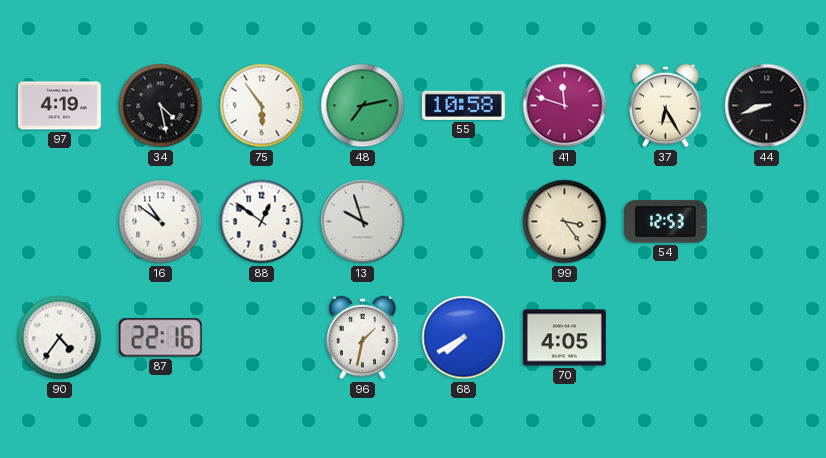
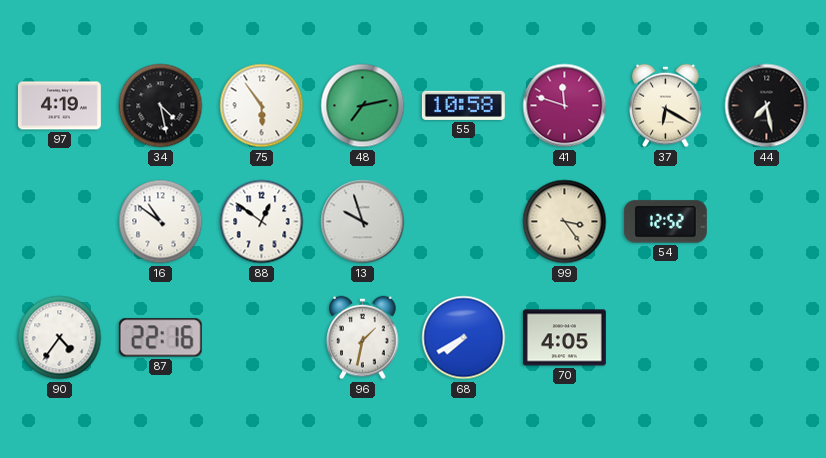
37: 6:25 -> 6:20
44: 8:42 -> 7:28
54: 12:53 -> 12:52
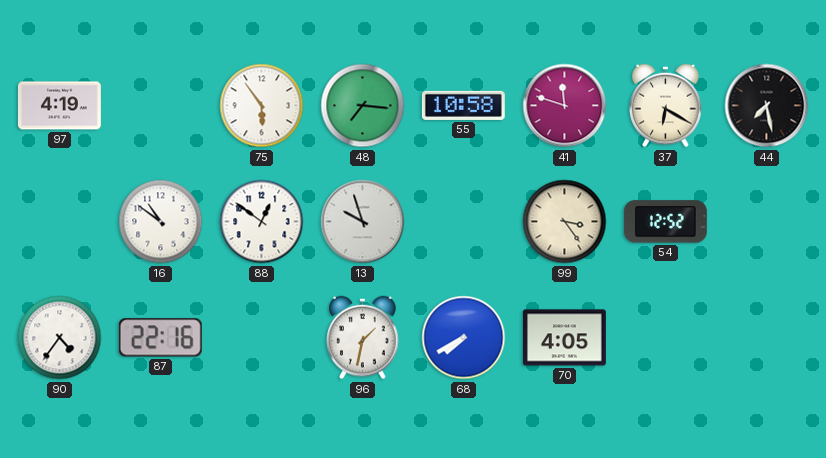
34: 4:28 -> none
48: 7:13 -> 7:16
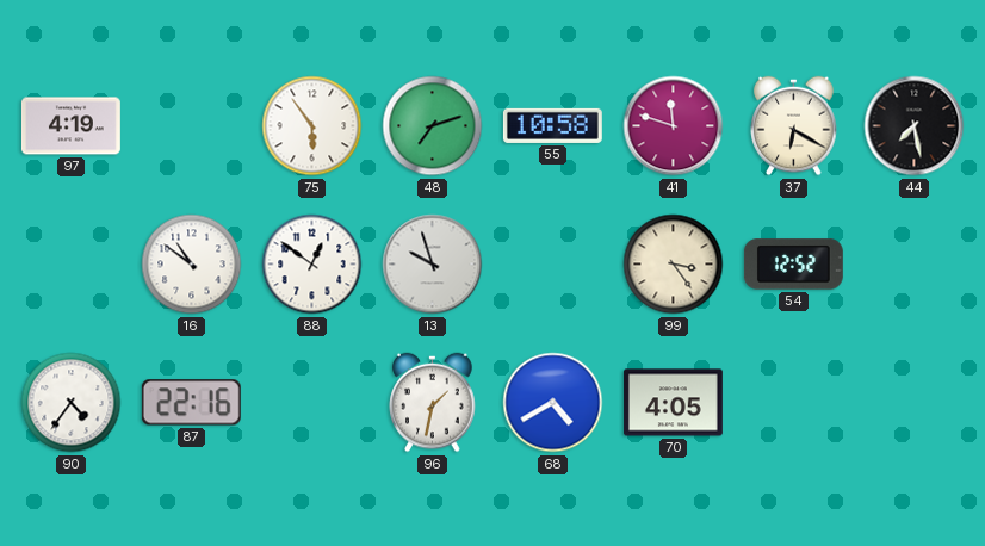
48: 7:16 -> 7:12
68: 7:40 -> 4:40
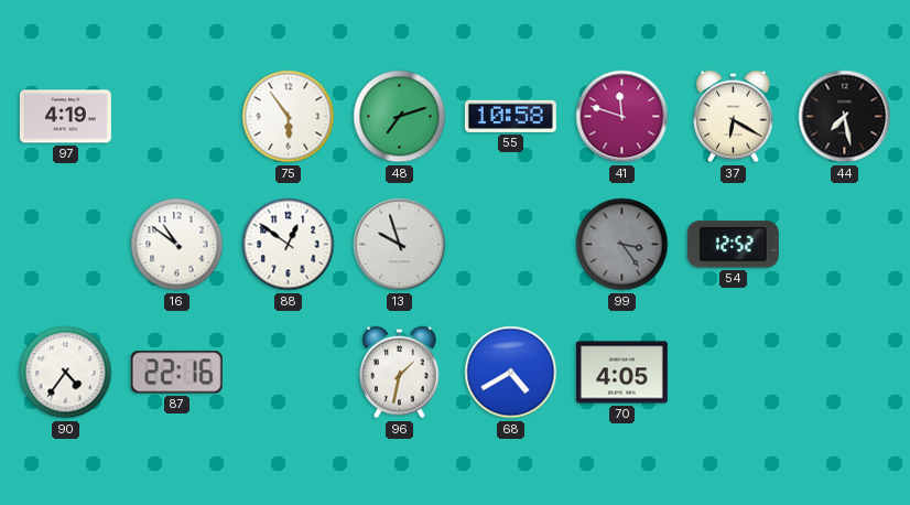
99 dial: cream -> grey
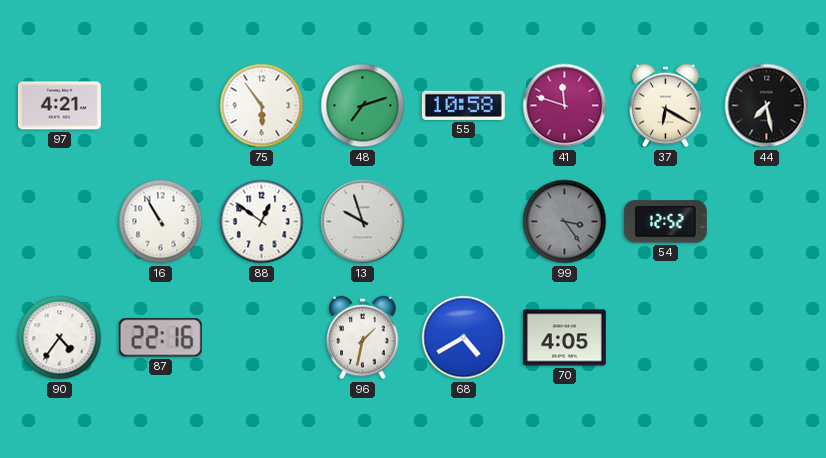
97: 4:19 -> 4:21
16: 10:51 -> 10:55
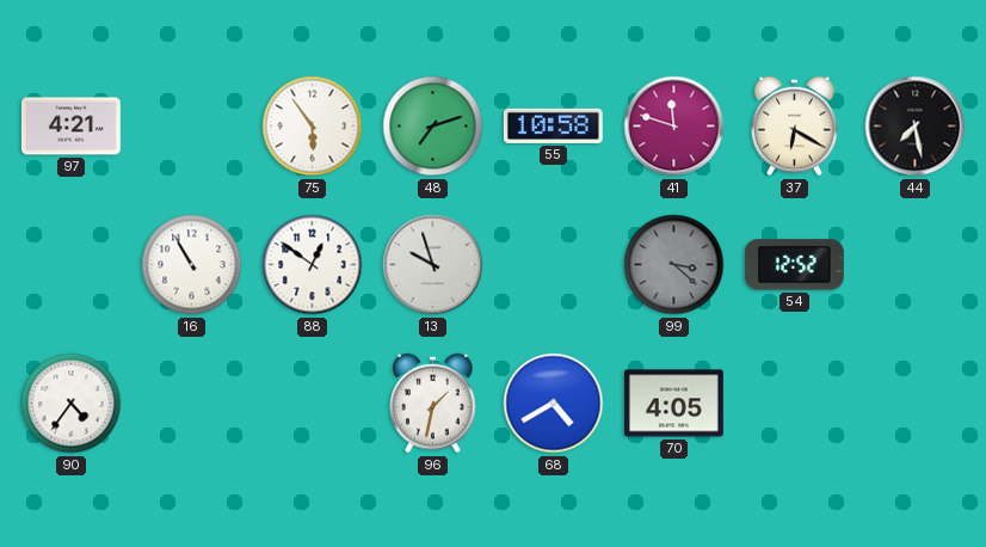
99: 3:24 -> 3:22
87: 22:16 -> none
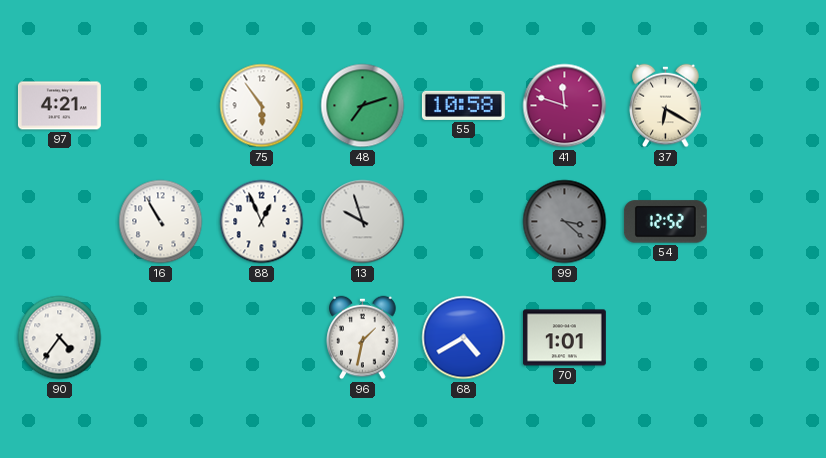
44: 7:28 -> none
88: 12:51 -> 12:56
70: 4:05 -> 1:01
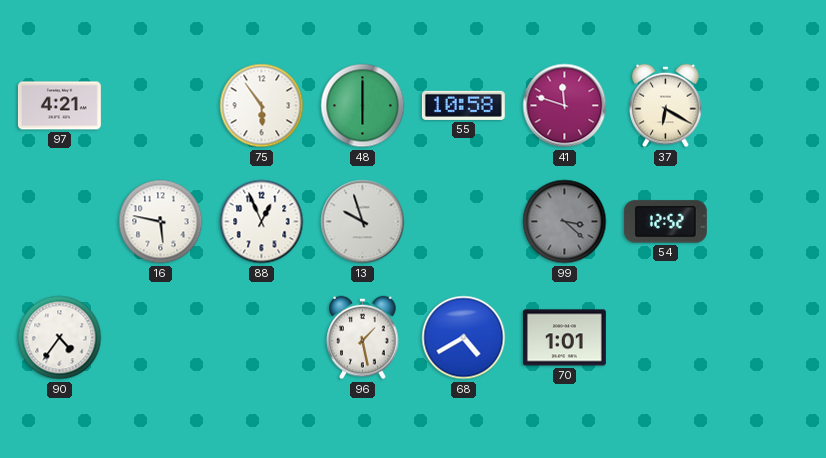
48: 7:12 -> 6:00
16: 10:55 -> 5:47
96: 1:32 -> 1:28
